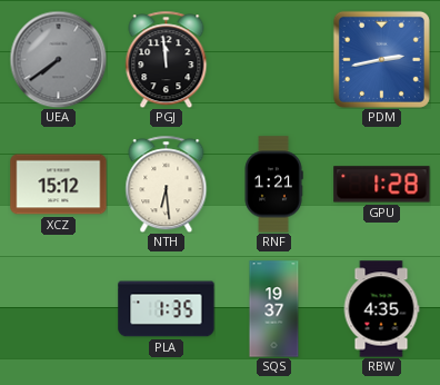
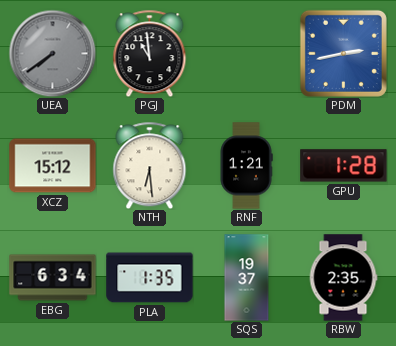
PGJ: 11:59 -> 10:59
EBG: none -> 6:34
RBW: 4:35 -> 2:35
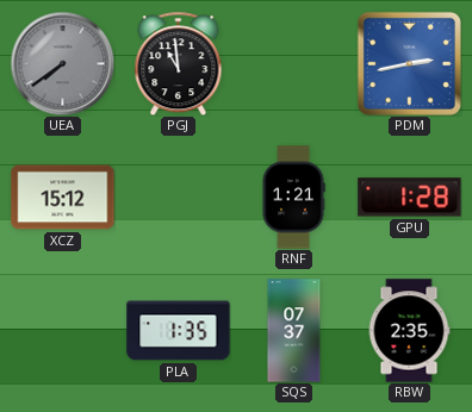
NTH: 6:29 -> none
EBG: 6:34 -> none
SQS: 19:37 -> 07:37
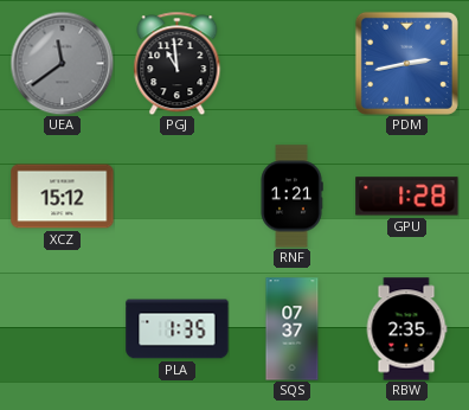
UEA: 7:39 -> 11:39
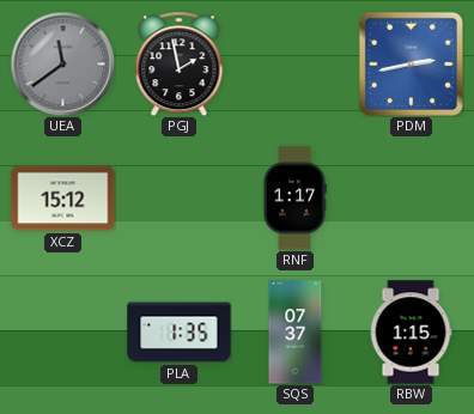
PGJ: 10:59 -> 1:58
RNF: 1:21 -> 1:17
GPU: 1:28 -> none
RBW: 2:35 -> 1:15
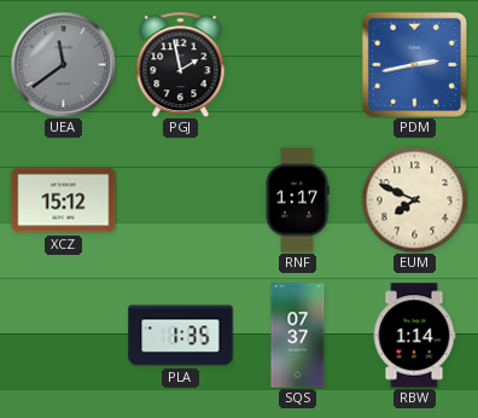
EUM: none -> 7:49
RBW: 1:15 -> 1:14
